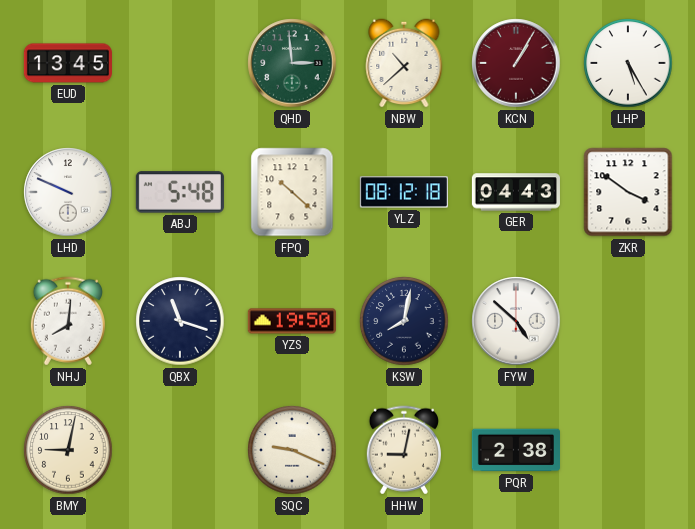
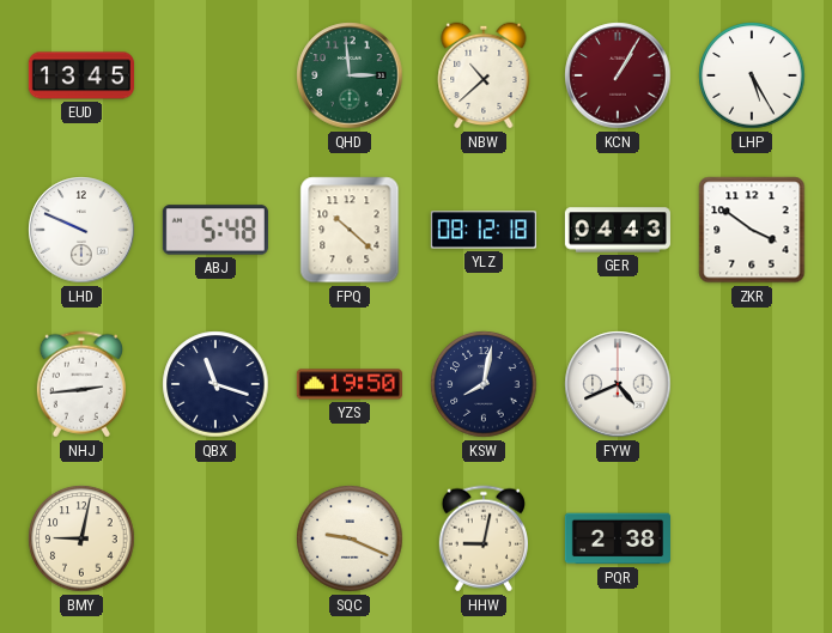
NHJ: 8:01 -> 2:44
FYW: 4:52 -> 4:41
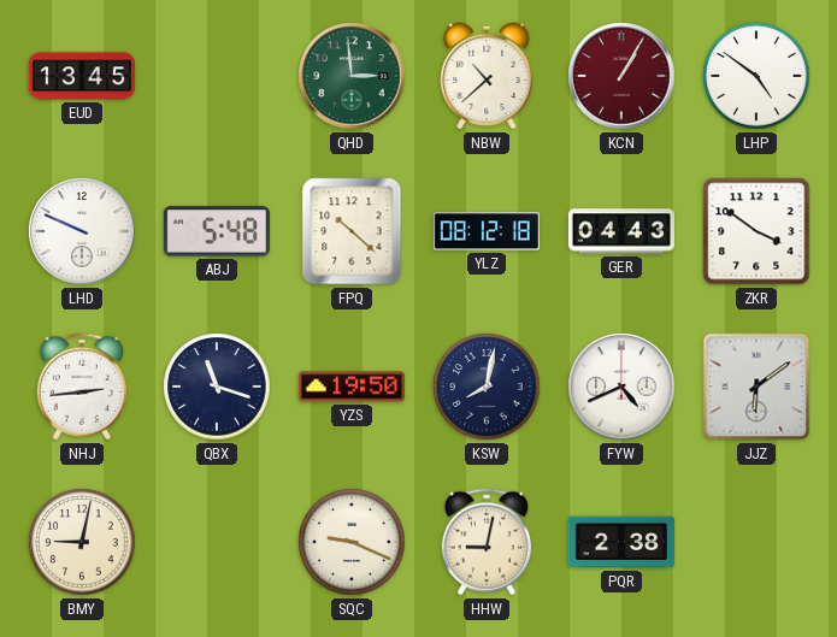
LHP: 5:25 -> 4:51
JJZ: none -> 6:09
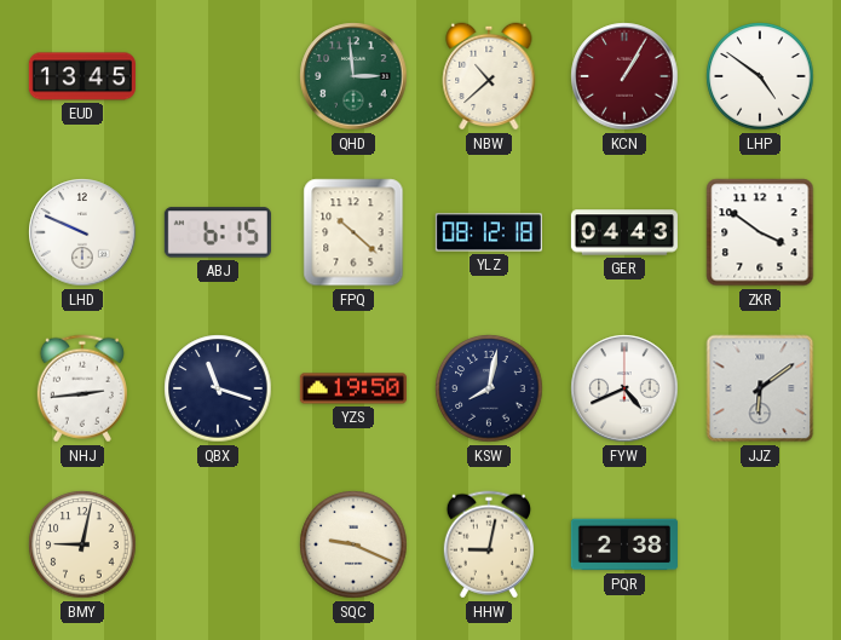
ABJ: 5:48 -> 6:15
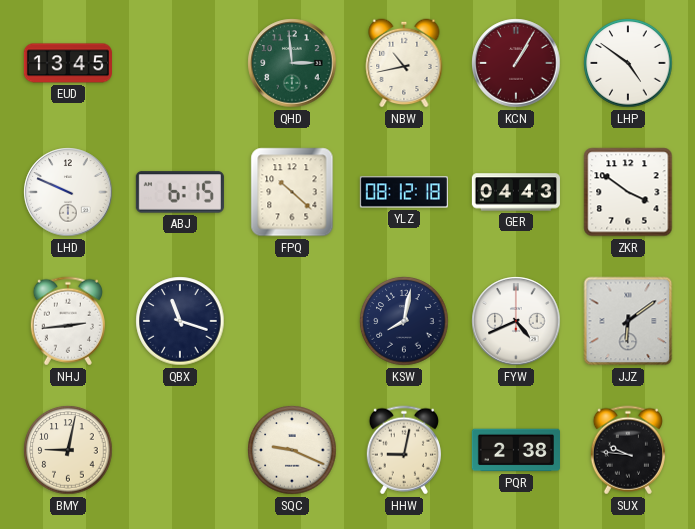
NBW: 10:38 -> 10:43
YZS: 19:50 -> none
SUX: none -> 9:46
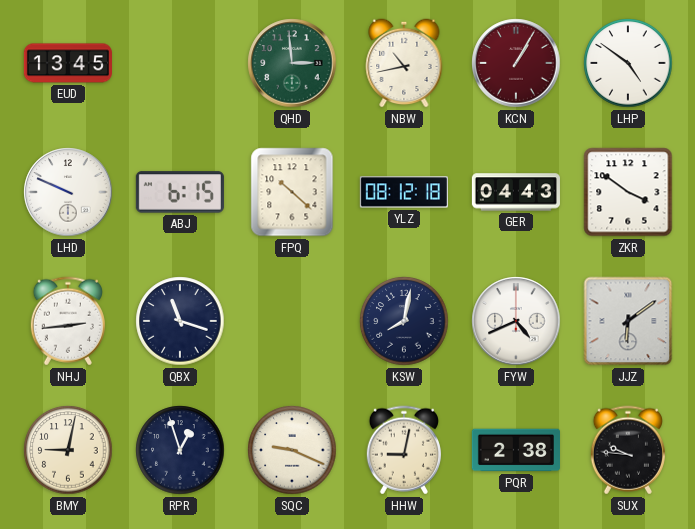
RPR: none -> 12:57
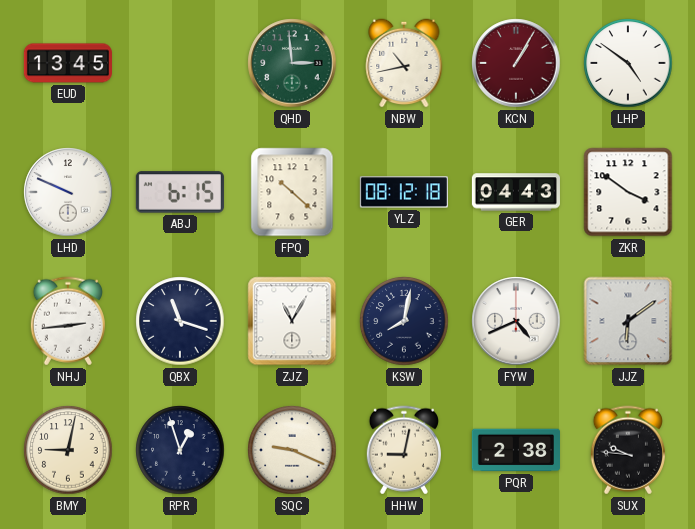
ZJZ: none -> 11:05
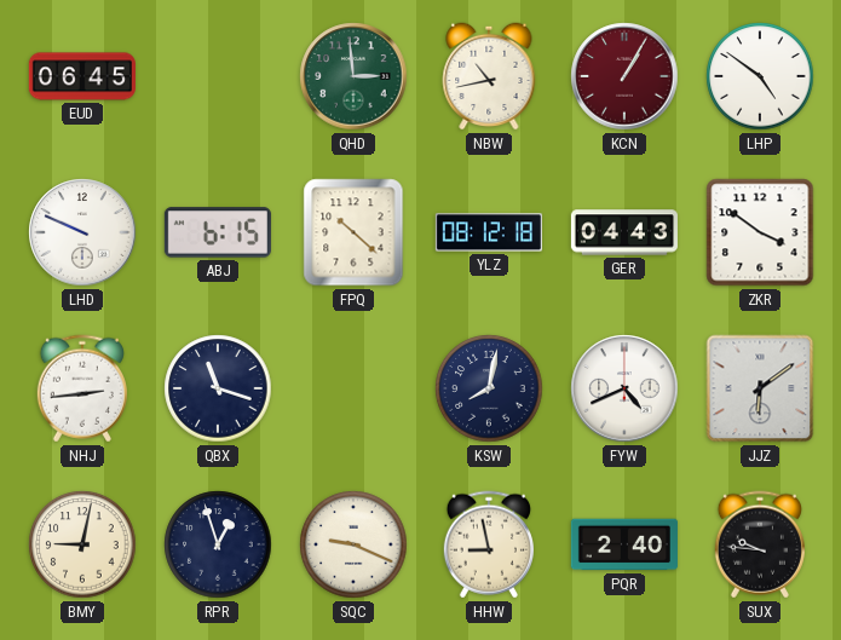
EUD: 13:45 -> 06:45
ZJZ: 11:05 -> none
HHW: 9:02 -> 8:58
PQR: 2:38 -> 2:40
